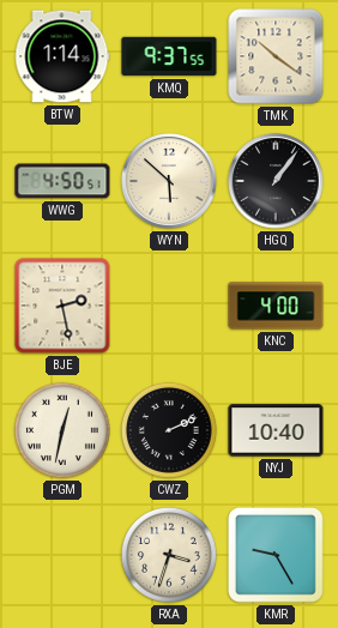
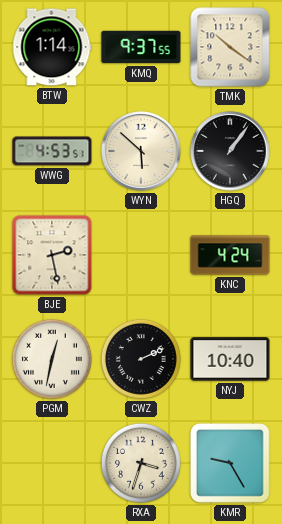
WWG: 4:50 -> 4:53
KNC: 4:00 -> 4:24
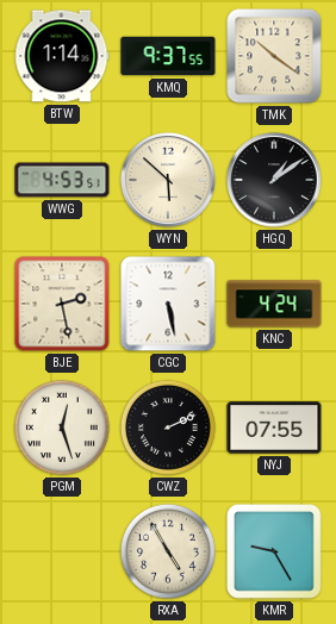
HGQ: 1:06 -> 1:09
CGC: none -> 5:28
PGM: 12:32 -> 12:27
NYJ: 10:40 -> 07:55
RXA: 3:33 -> 4:55
